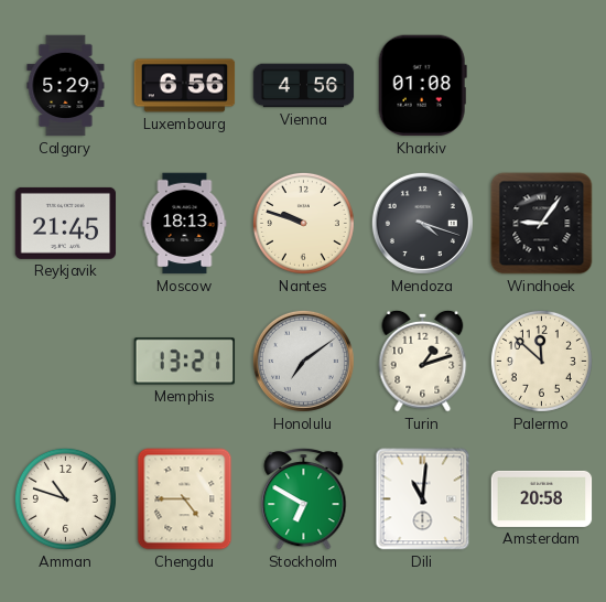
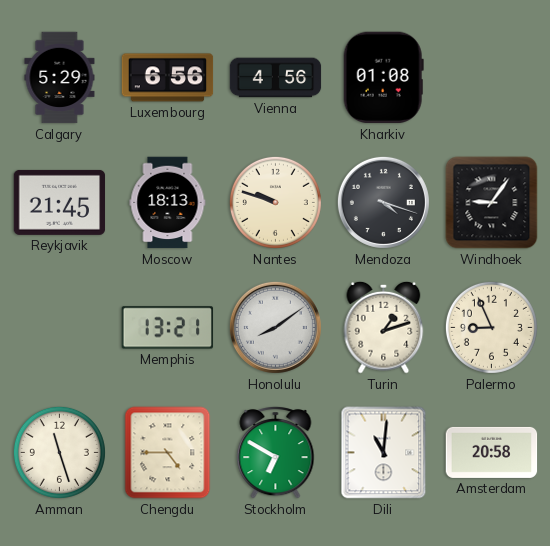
Honolulu: 7:09 -> 8:09
Palermo: 11:52 -> 8:56
Amman: 10:48 -> 11:27
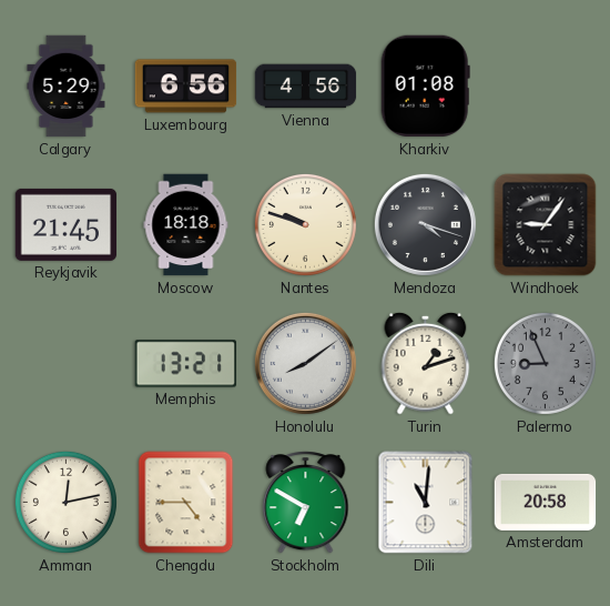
Moscow: 18:13 -> 18:18
Palermo dial: cream -> grey
Amman: 11:27 -> 12:13
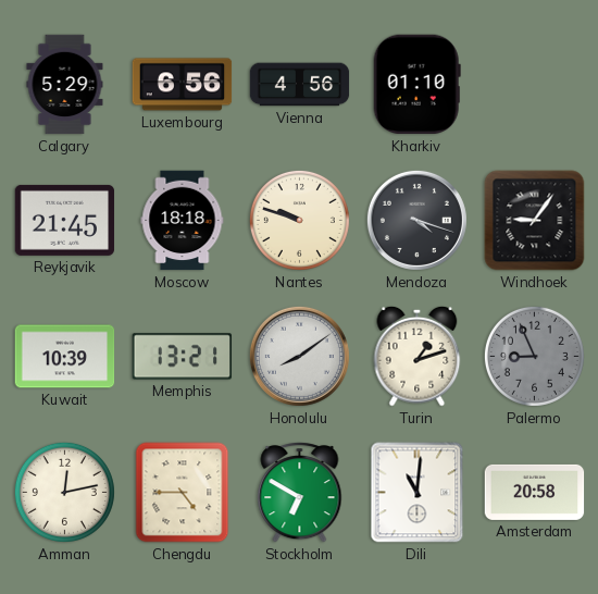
Kharkiv: 01:08 -> 01:10
Kuwait: none -> 10:39
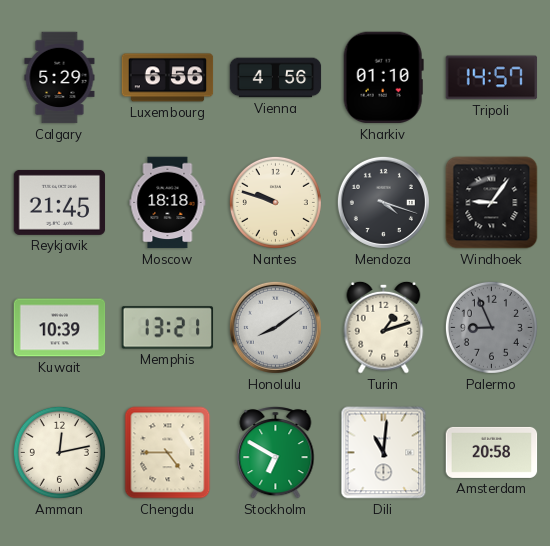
Tripoli: none -> 14:57
